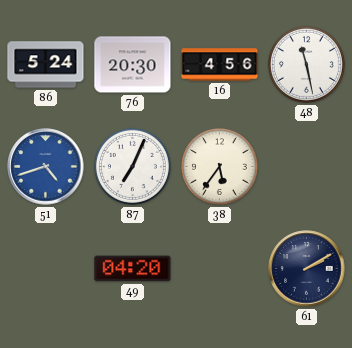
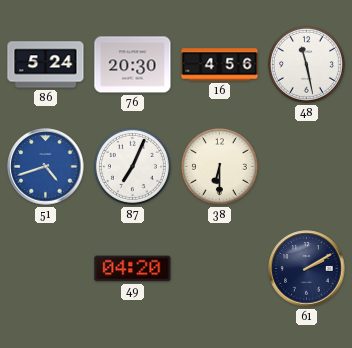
38: 5:36 -> 6:30
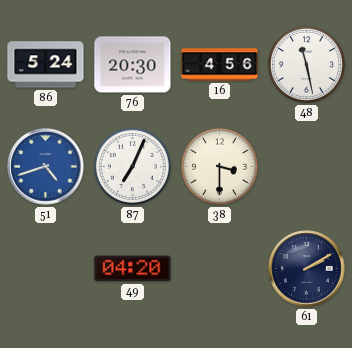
38: 6:30 -> 3:30
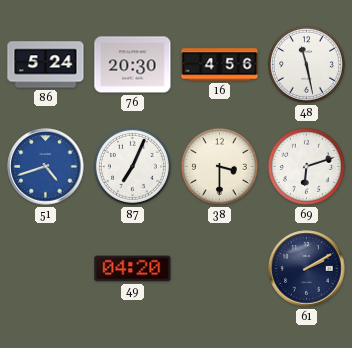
69: none -> 6:12
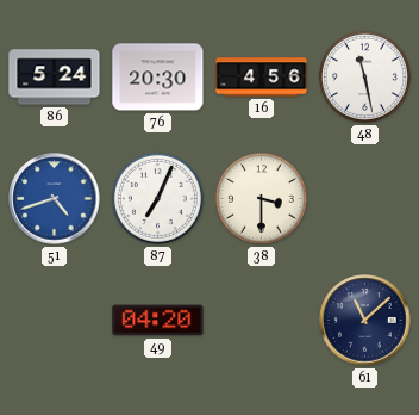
69: 6:12 -> none
61: 2:10 -> 11:08
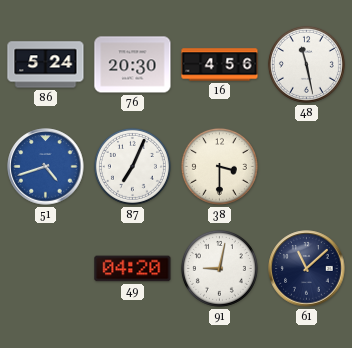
91: none -> 9:02
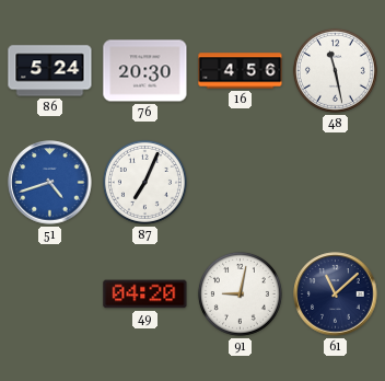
38: 3:30 -> none
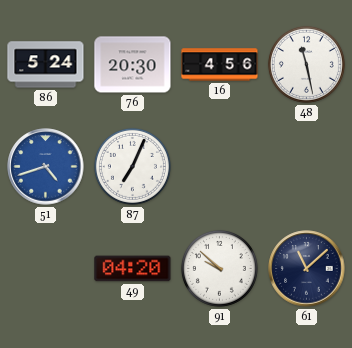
91: 9:02 -> 9:52
